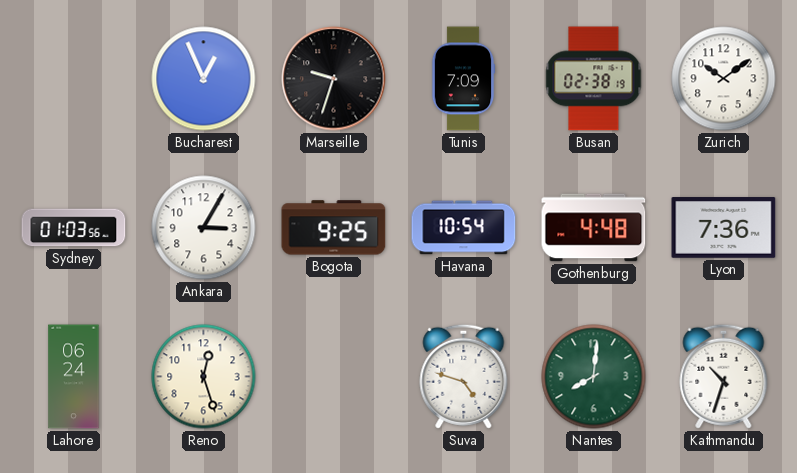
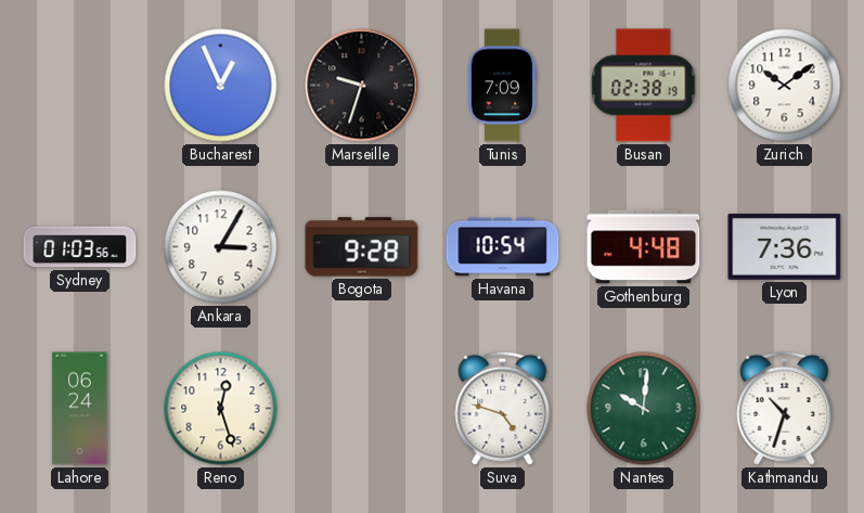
Bogota: 9:25 -> 9:28
Nantes: 8:01 -> 10:01
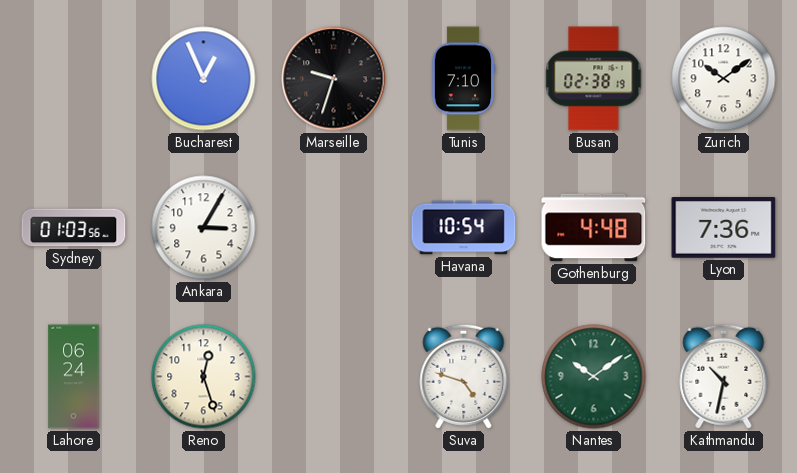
Tunis: 7:09 -> 7:10
Bogota: 9:28 -> none
Nantes: 10:01 -> 10:09
Kathmandu: 10:33 -> 10:32
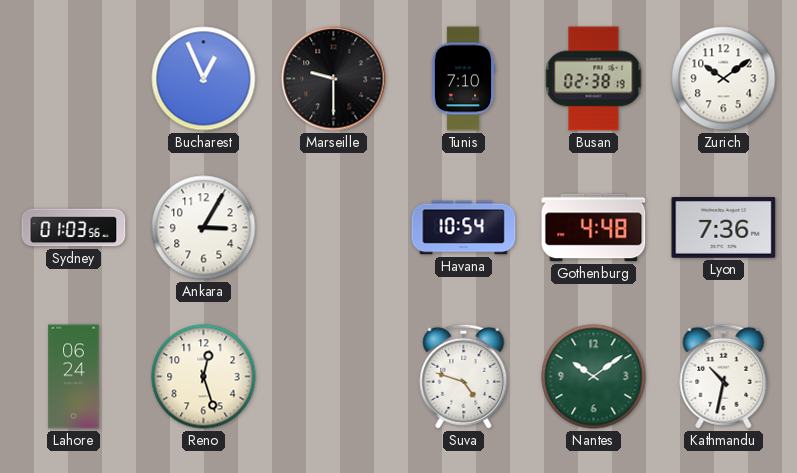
Marseille: 9:33 -> 9:30
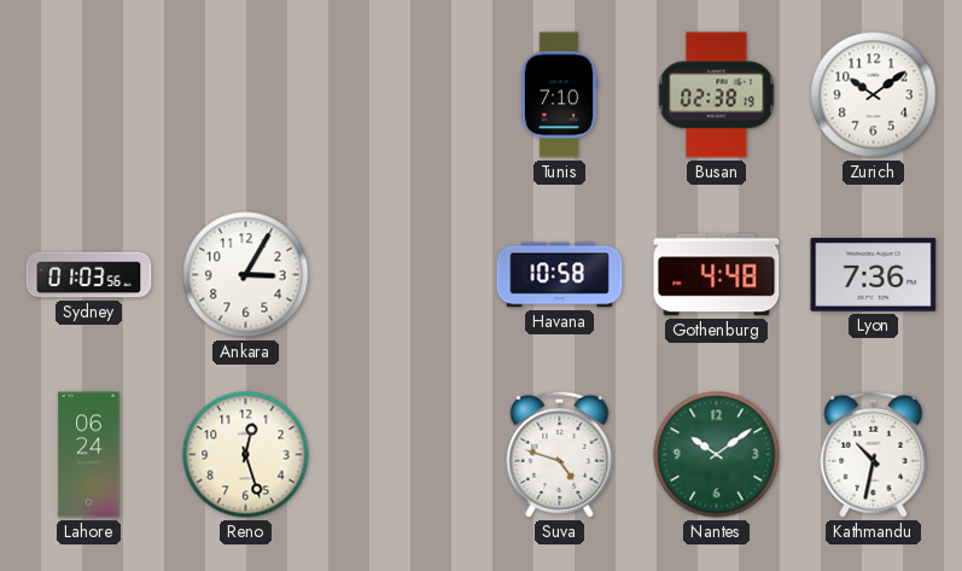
Bucharest: 12:56 -> none
Marseille: 9:30 -> none
Havana: 10:54 -> 10:58
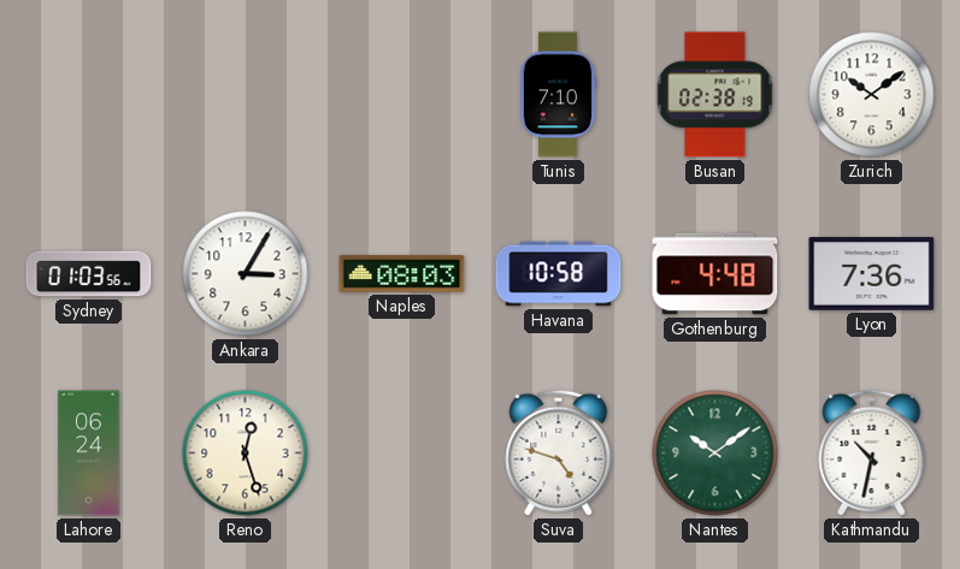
Naples: none -> 08:03
